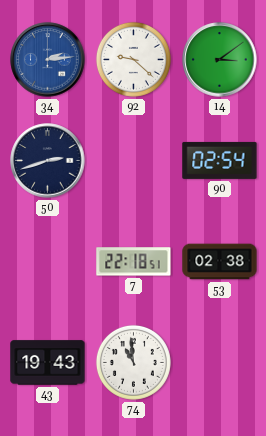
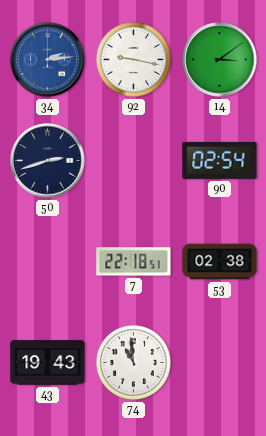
92: 9:22 -> 9:17
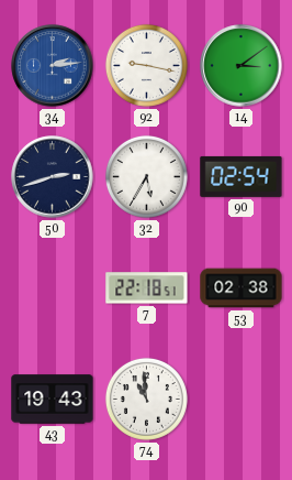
32: none -> 5:35
